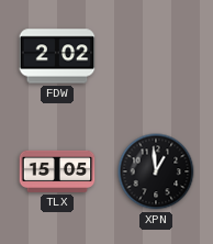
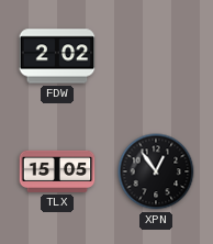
XPN: 12:59 -> 12:54
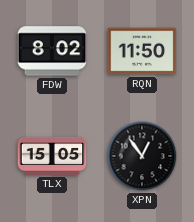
FDW: 2:02 -> 8:02
RQN: none -> 11:50
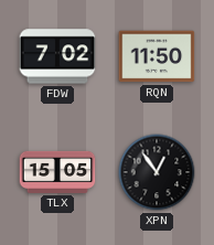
FDW: 8:02 -> 7:02
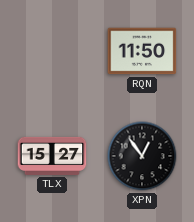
FDW: 7:02 -> none
TLX: 15:05 -> 15:27
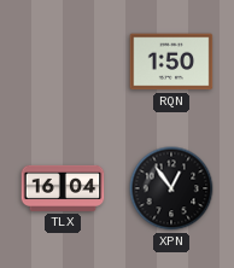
RQN: 11:50 -> 1:50
TLX: 15:27 -> 16:04
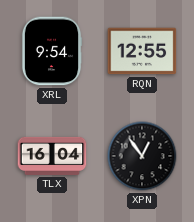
XRL: none -> 9:54
RQN: 1:50 -> 12:55
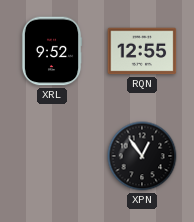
XRL: 9:54 -> 9:52
TLX: 16:04 -> none
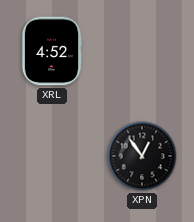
XRL: 9:52 -> 4:52
RQN: 12:55 -> none
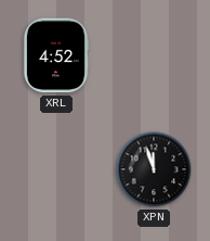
XPN: 12:54 -> 11:57
